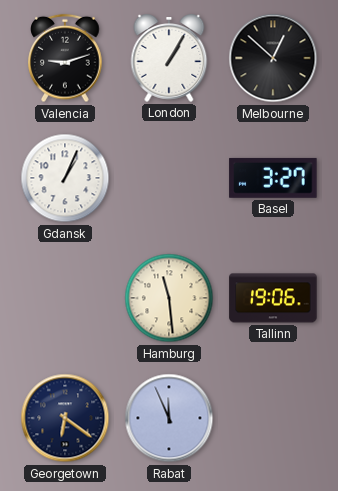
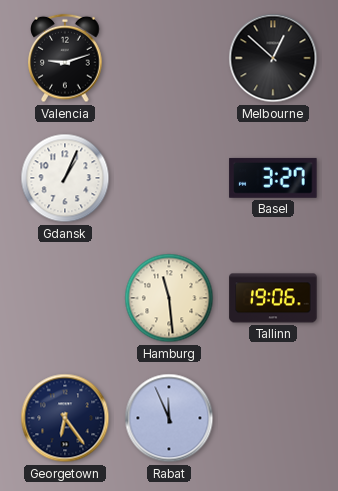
London: 1:05 -> none
Georgetown: 6:21 -> 6:24
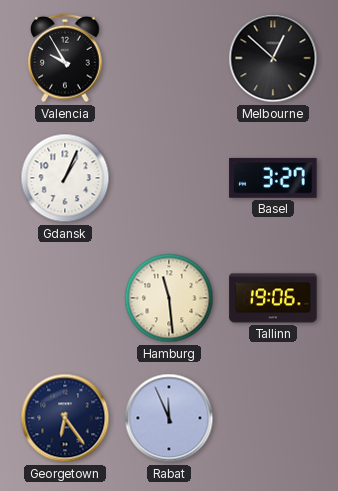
Valencia: 9:12 -> 9:55
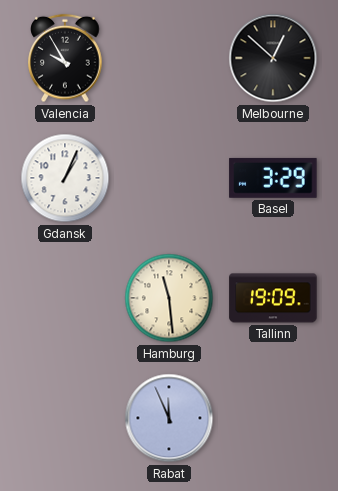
Basel: 3:27 -> 3:29
Tallinn: 19:06 -> 19:09
Georgetown: 6:24 -> none
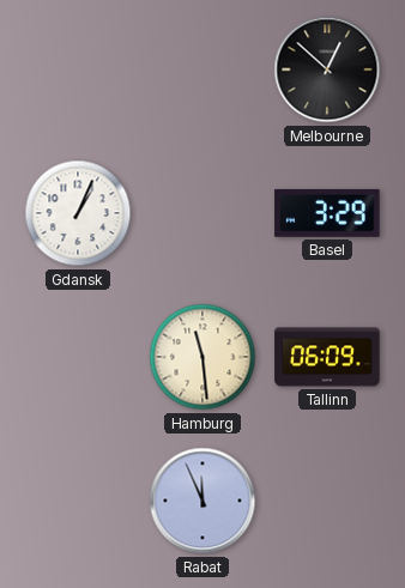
Valencia: 9:55 -> none
Tallinn: 19:09 -> 06:09
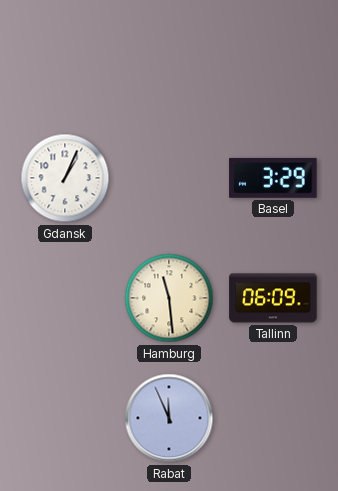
Melbourne: 12:52 -> none
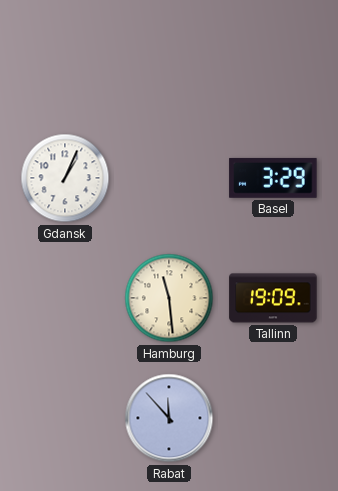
Tallinn: 06:09 -> 19:09
Rabat: 11:56 -> 11:53
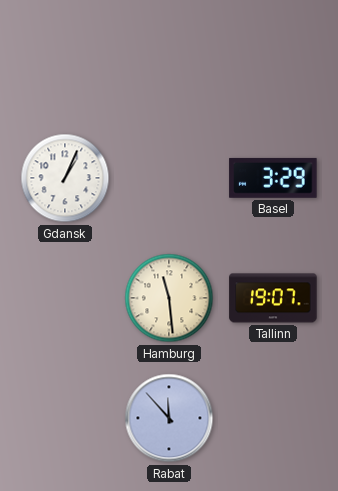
Tallinn: 19:09 -> 19:07
